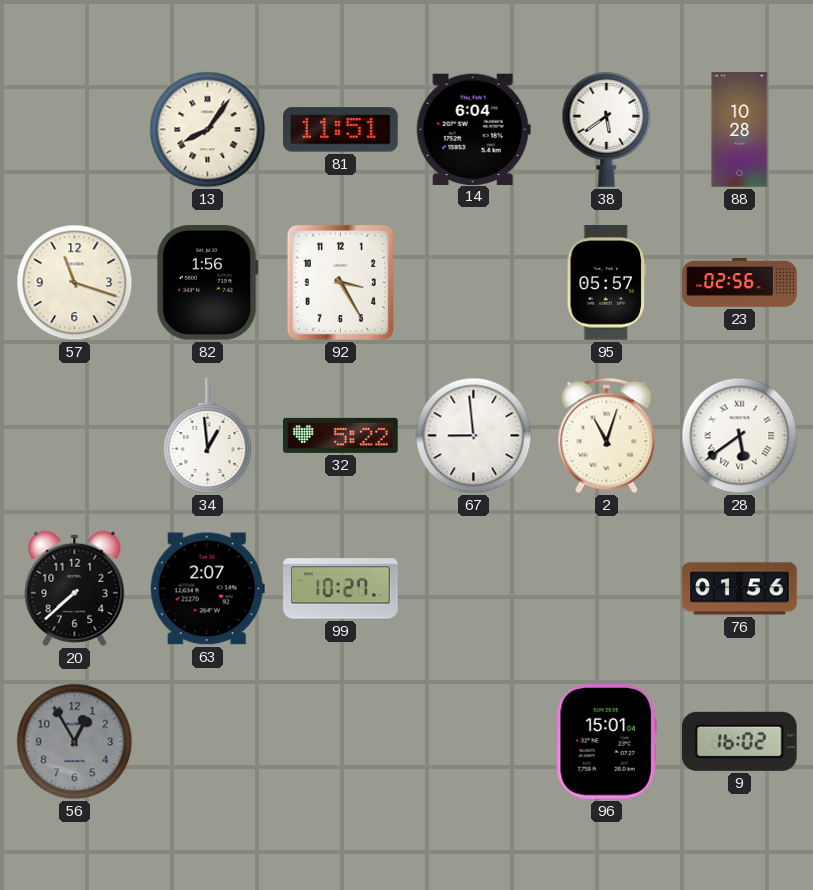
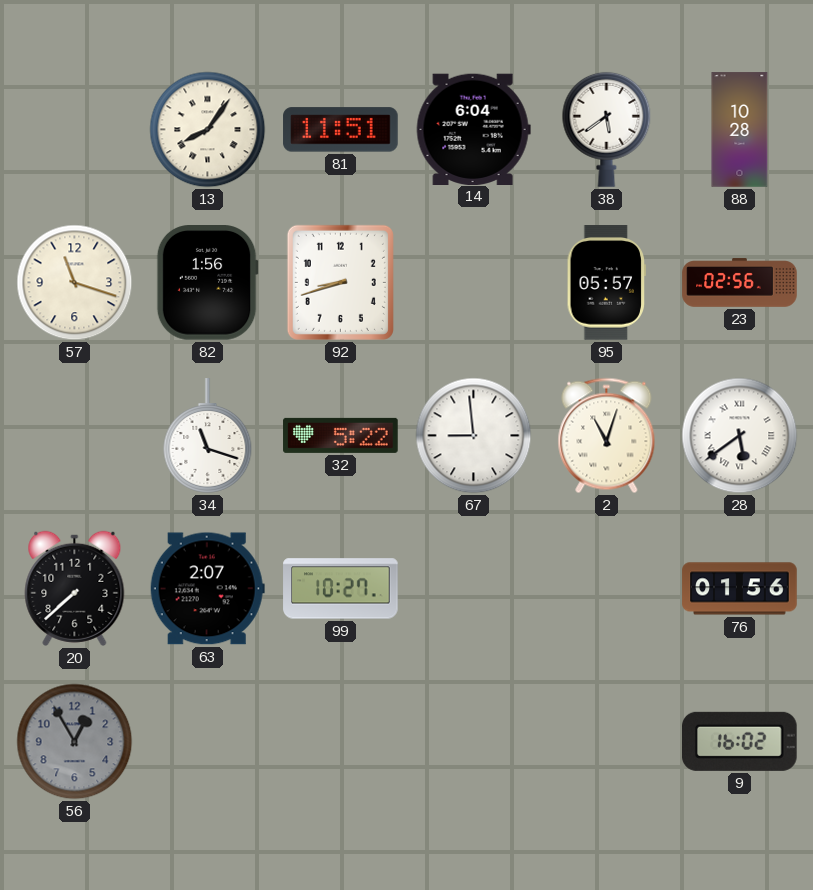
92: 3:25 -> 8:42
34: 12:59 -> 11:18
96: 15:01 -> none
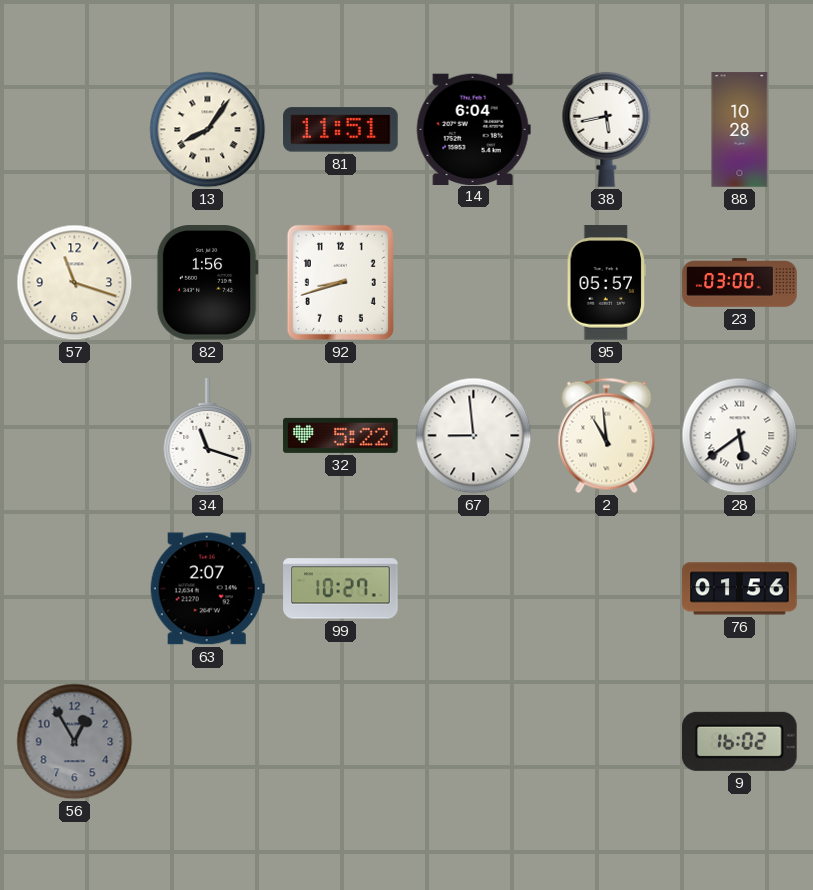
38: 5:39 -> 5:43
23: 02:56 -> 03:00
2: 11:03 -> 10:59
20: 7:38 -> none
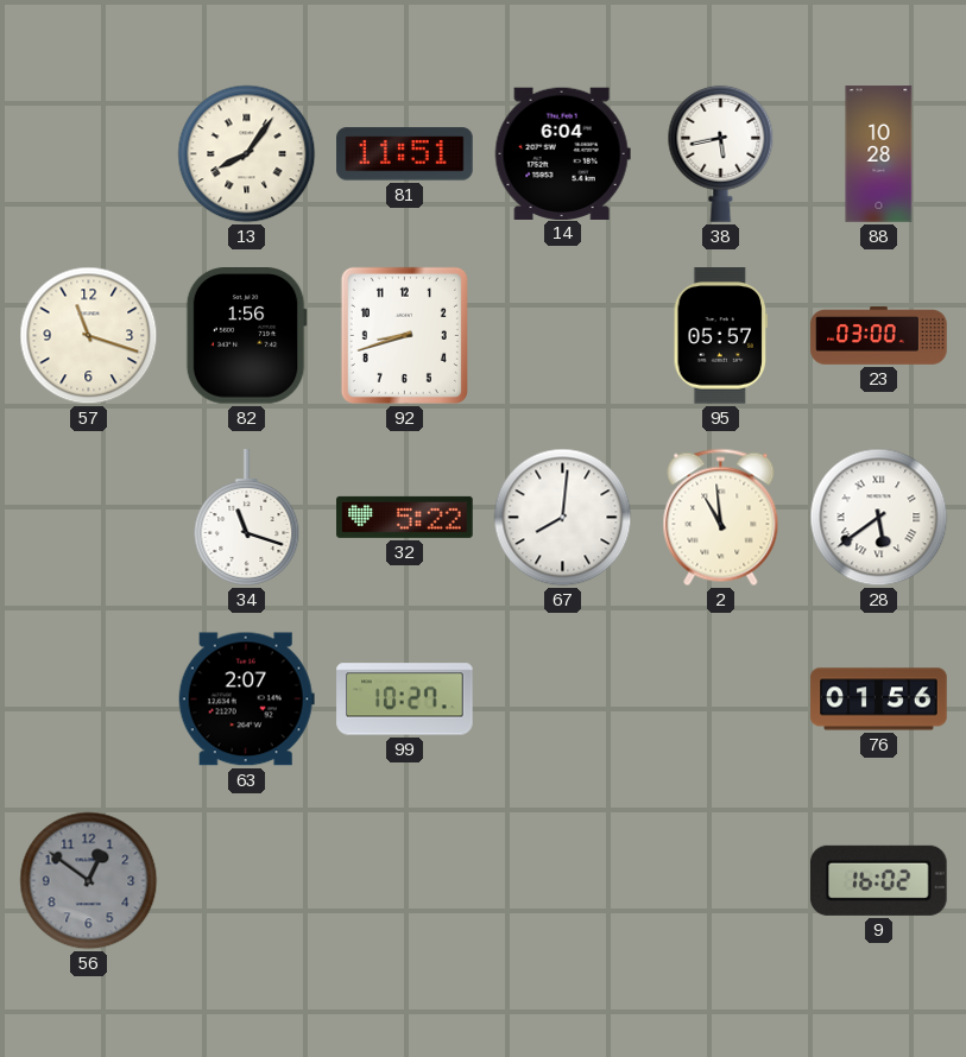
67: 8:59 -> 8:01
56: 12:55 -> 12:51
